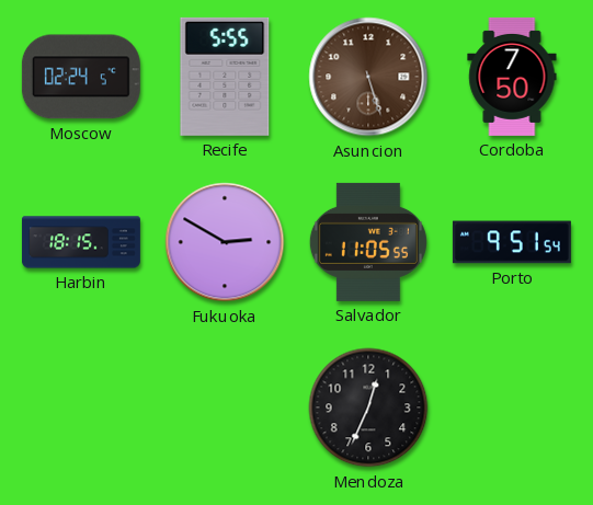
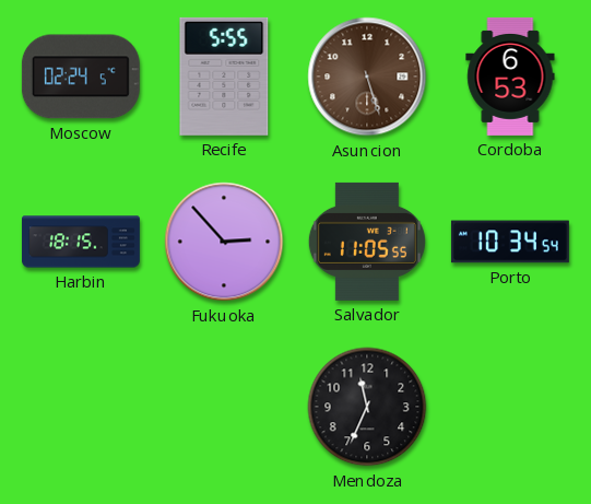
Cordoba: 7:50 -> 6:53
Fukuoka: 2:50 -> 2:53
Porto: 9:51 -> 10:34
Mendoza: 12:34 -> 11:34
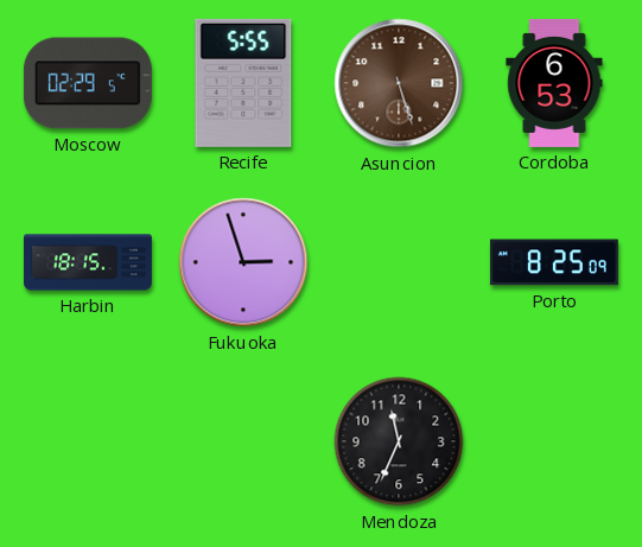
Moscow: 02:24 -> 02:29
Fukuoka: 2:53 -> 2:57
Salvador: 11:05 -> none
Porto: 10:34 -> 8:25
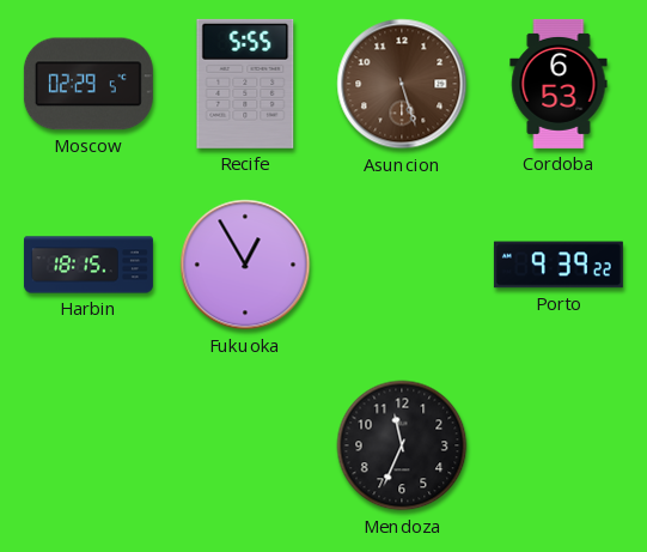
Fukuoka: 2:57 -> 12:55
Porto: 8:25 -> 9:39
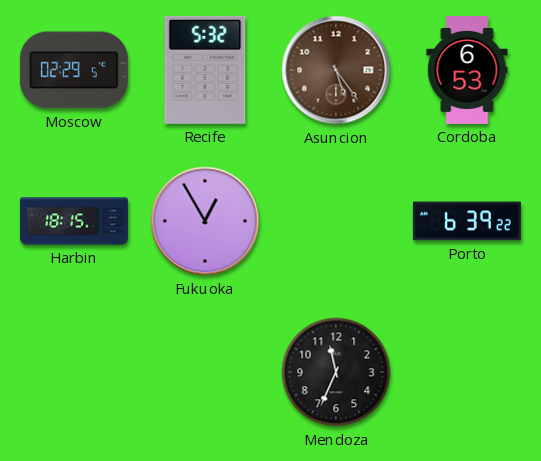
Recife: 5:55 -> 5:32
Asuncion: 5:27 -> 5:24
Porto: 9:39 -> 6:39
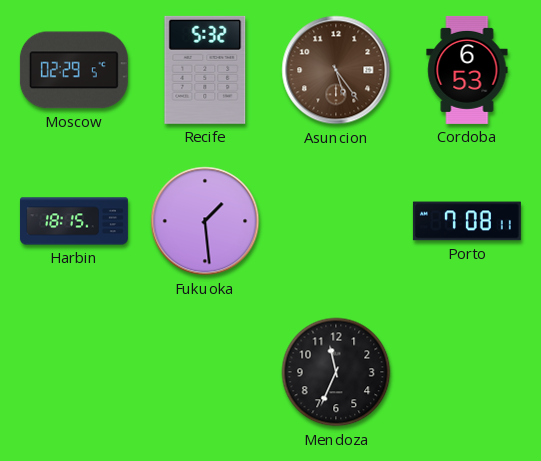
Fukuoka: 12:55 -> 1:29
Porto: 6:39 -> 7:08
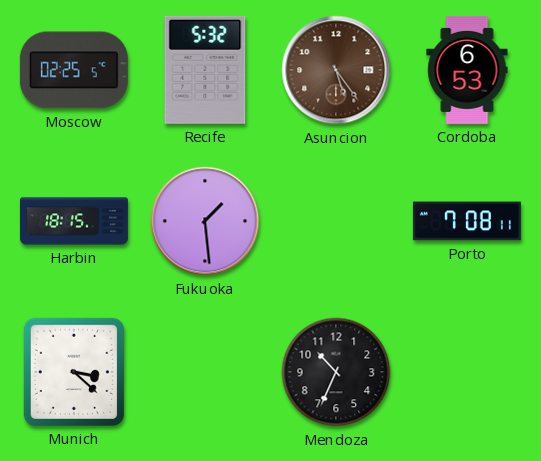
Moscow: 02:29 -> 02:25
Munich: none -> 3:22
Mendoza: 11:34 -> 10:34
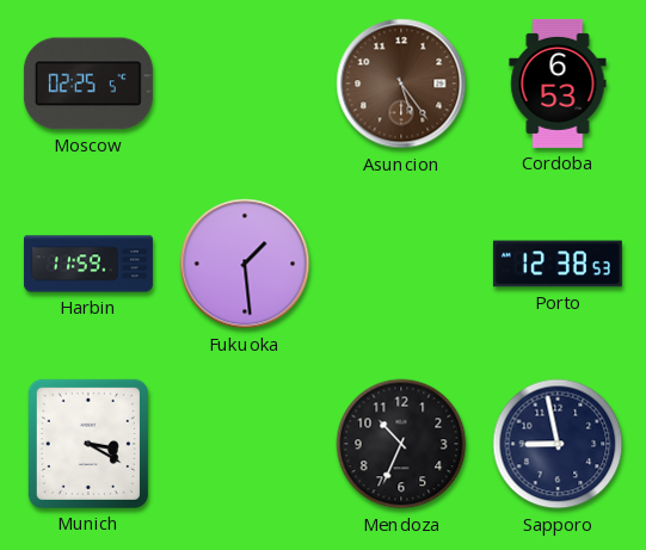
Recife: 5:32 -> none
Harbin: 18:15 -> 11:59
Porto: 7:08 -> 12:38
Munich: 3:22 -> 3:20
Sapporo: none -> 8:58
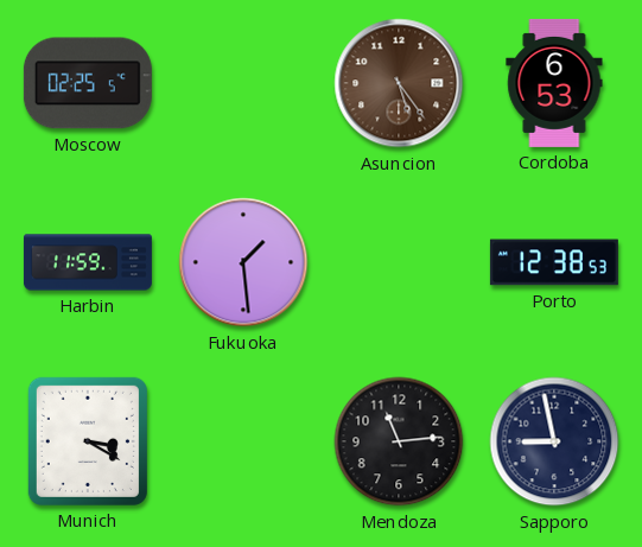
Mendoza: 10:34 -> 11:14
